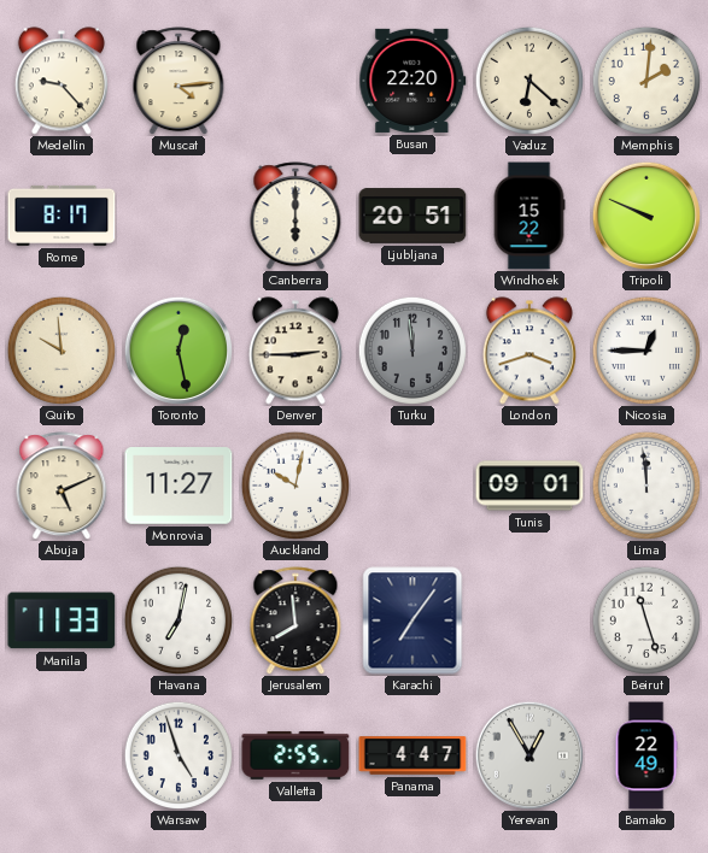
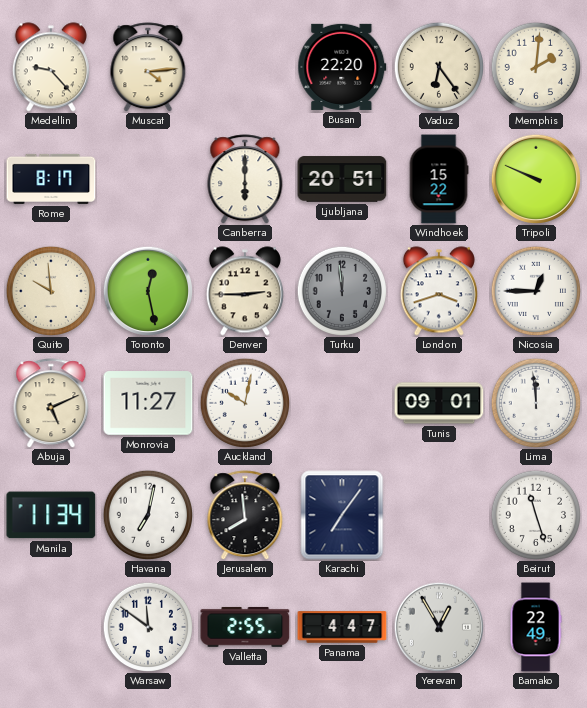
Vaduz: 6:22 -> 6:24
Manila: 11:33 -> 11:34
Warsaw: 4:57 -> 11:51
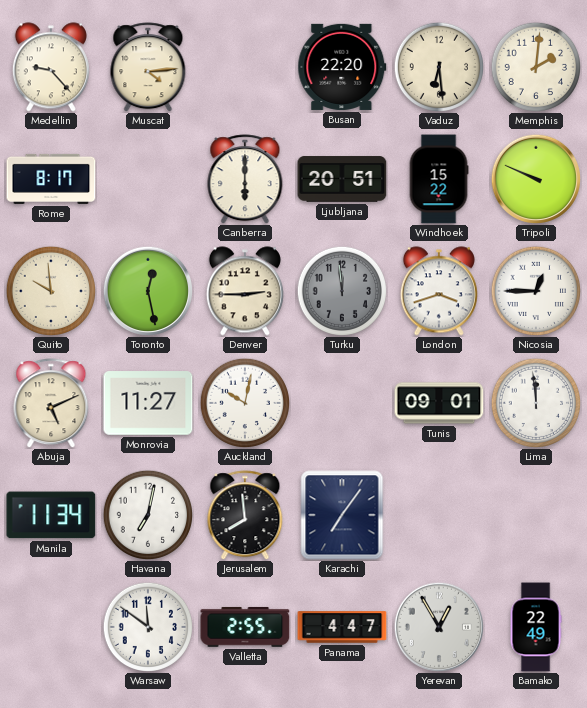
Vaduz: 6:24 -> 6:29
Beirut: 11:27 -> none
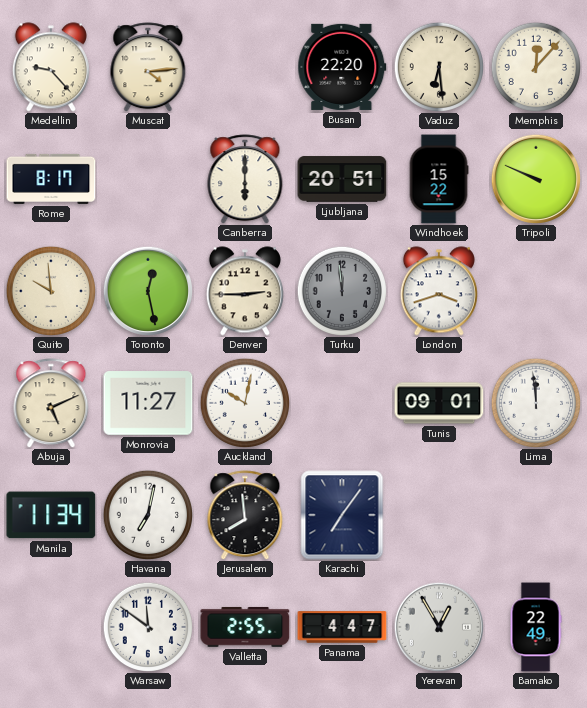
Memphis: 2:01 -> 12:07
Nicosia: 12:45 -> none
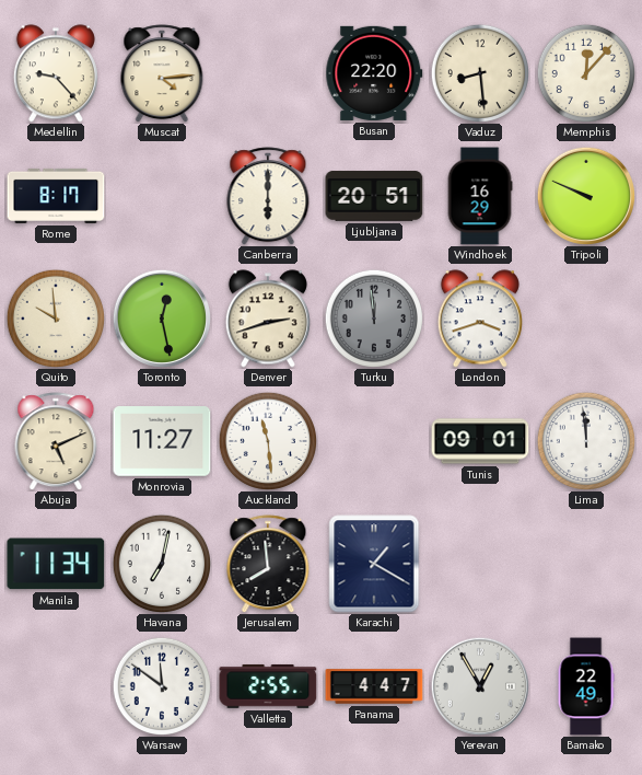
Vaduz: 6:29 -> 8:29
Windhoek: 15:22 -> 16:29
Denver: 2:45 -> 2:42
Auckland: 10:02 -> 11:29
Karachi: 7:06 -> 1:20
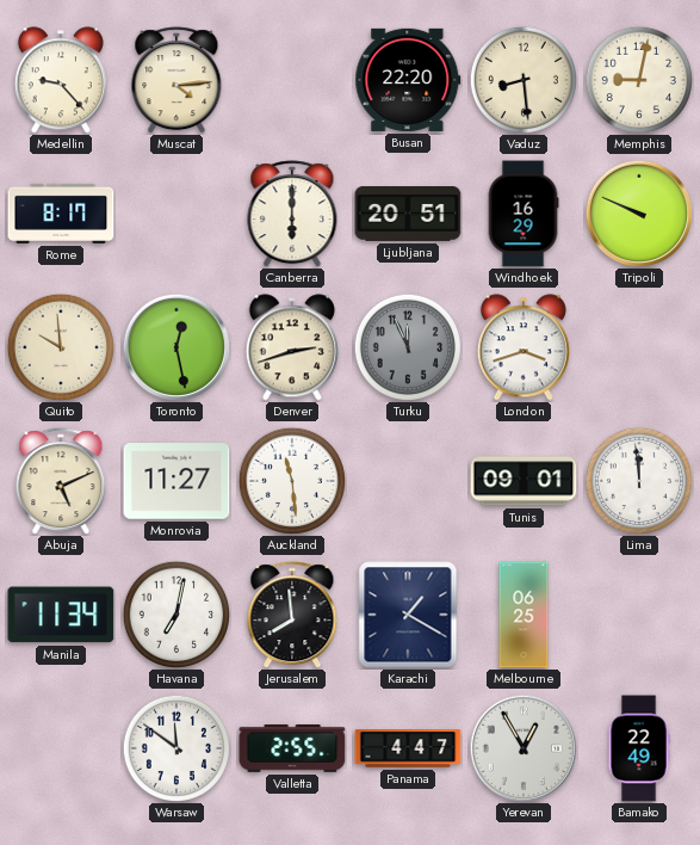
Memphis: 12:07 -> 9:02
Turku: 11:59 -> 11:56
Melbourne: none -> 06:25
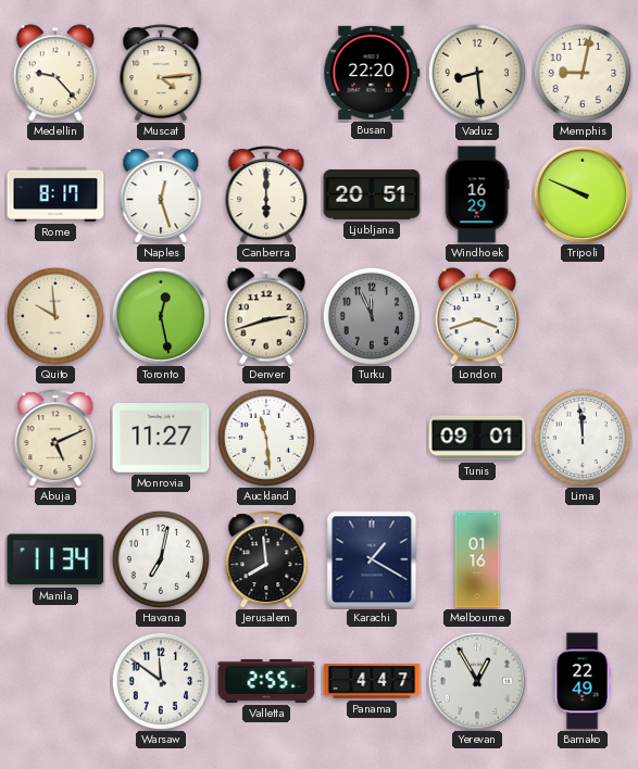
Naples: none -> 12:27
Melbourne: 06:25 -> 01:16
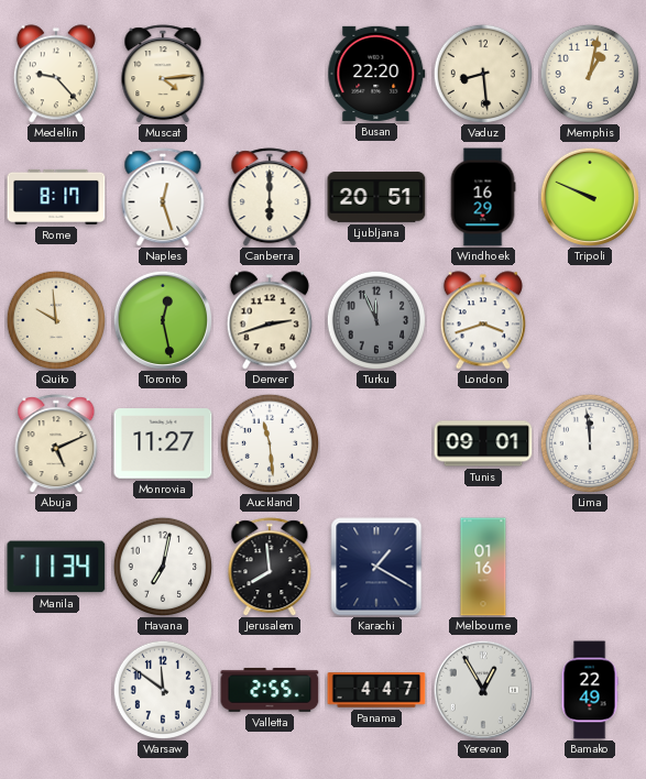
Memphis: 9:02 -> 1:02
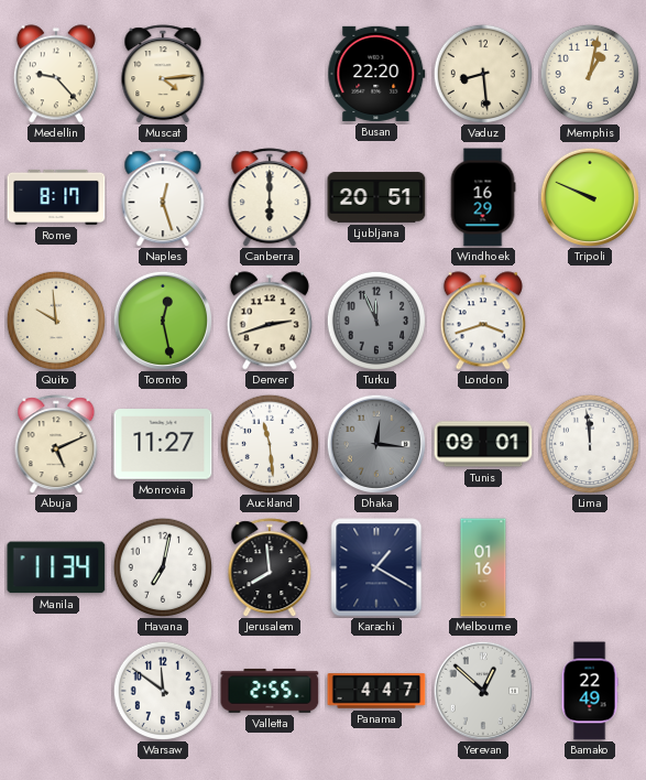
Dhaka: none -> 12:16
Yerevan: 12:55 -> 12:52
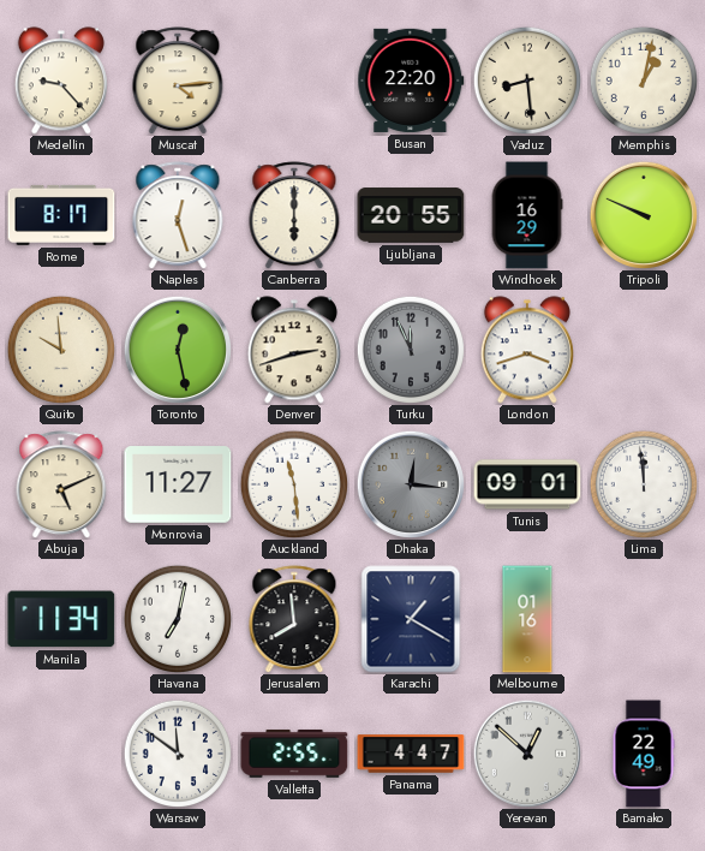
Ljubljana: 20:51 -> 20:55
